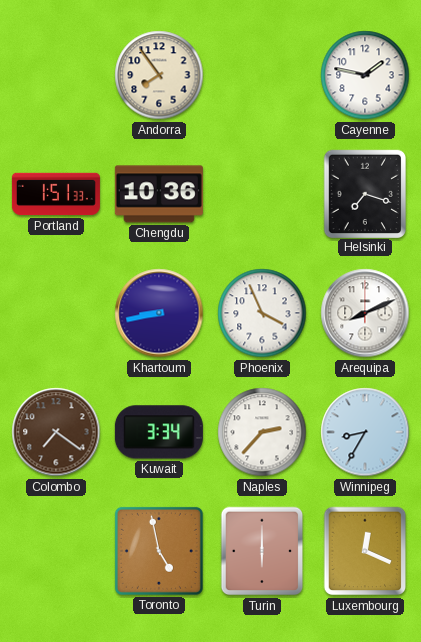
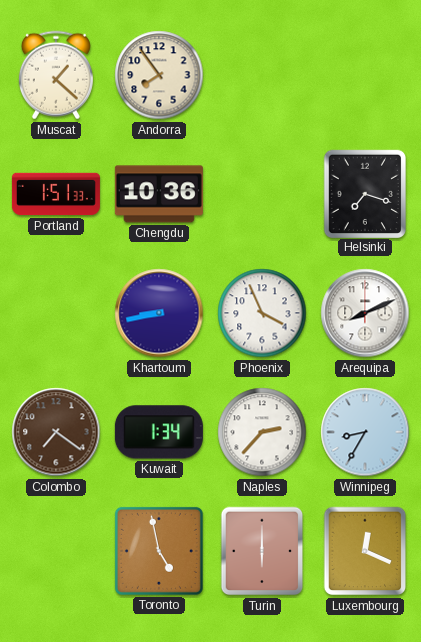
Muscat: none -> 1:22
Cayenne: 1:47 -> none
Kuwait: 3:34 -> 1:34
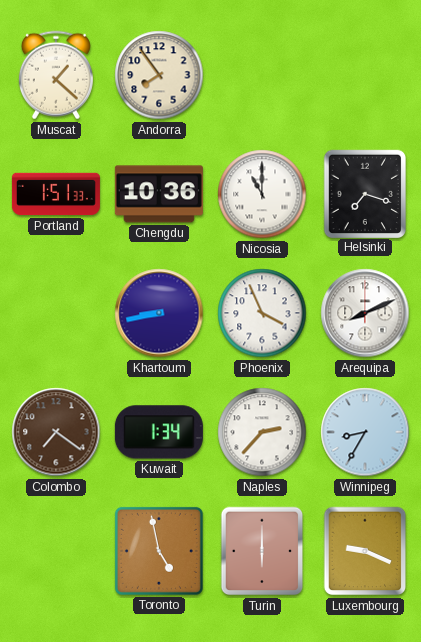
Nicosia: none -> 11:00
Luxembourg: 12:19 -> 9:19
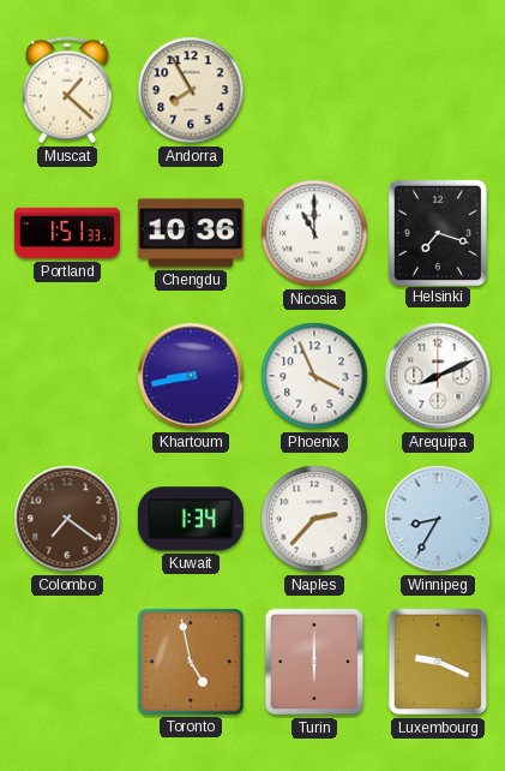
Andorra: 7:54 -> 7:55
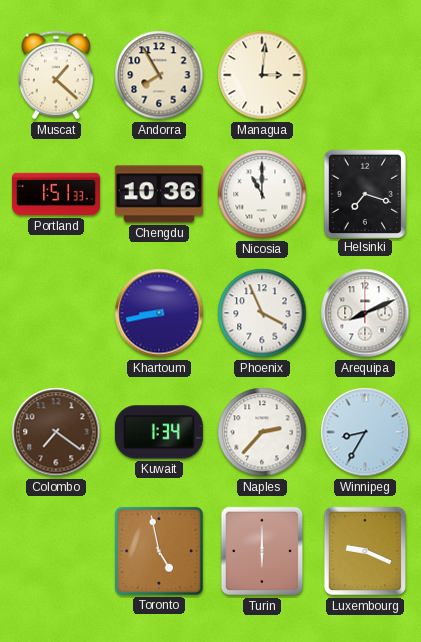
Managua: none -> 3:01
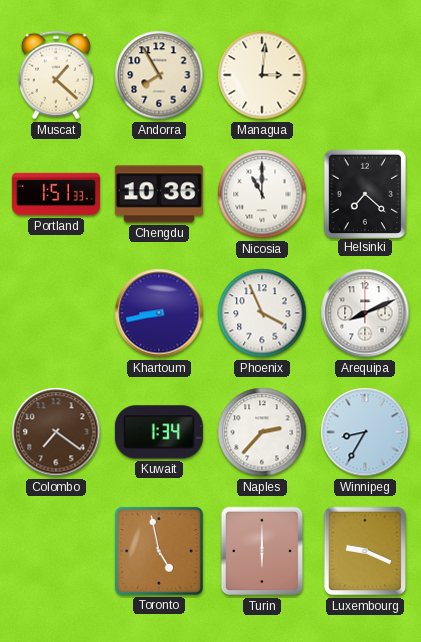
Helsinki: 7:18 -> 7:22
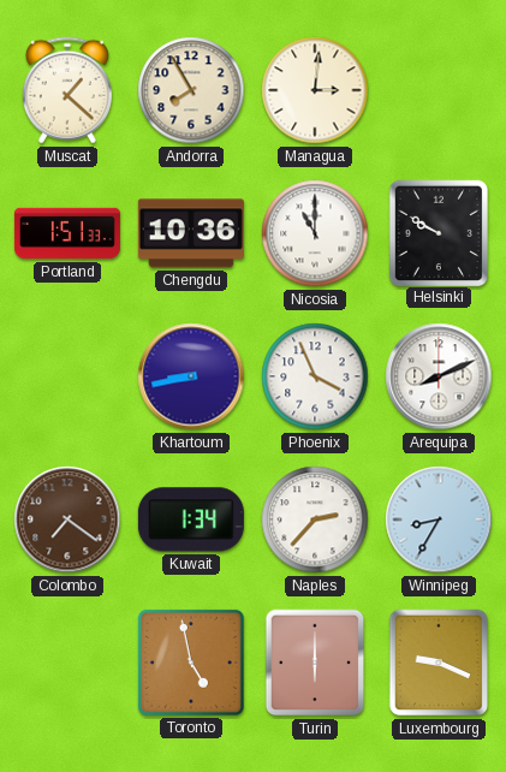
Helsinki: 7:22 -> 9:50
